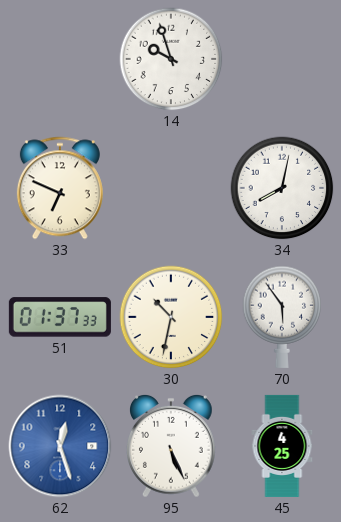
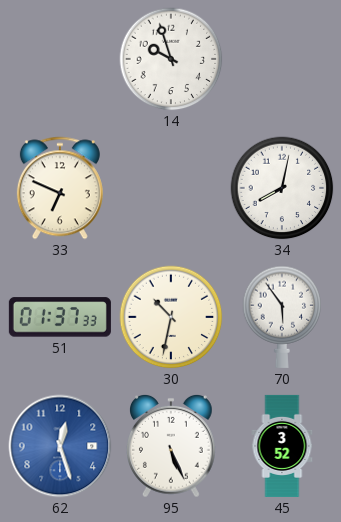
45: 4:25 -> 3:52
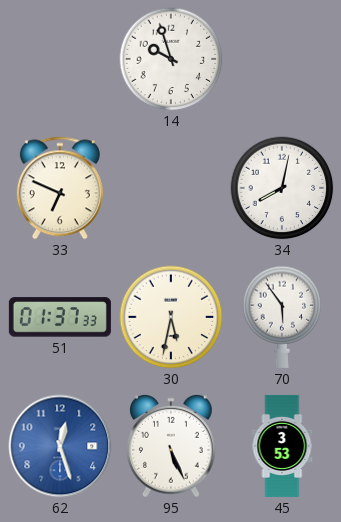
30: 10:32 -> 5:32
45: 3:52 -> 3:53
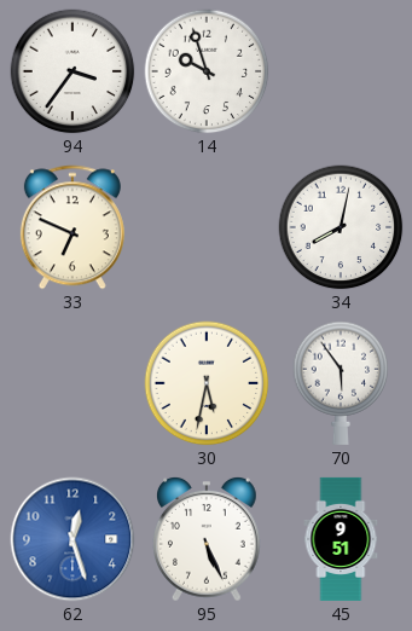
94: none -> 3:36
51: 01:37 -> none
45: 3:53 -> 9:51
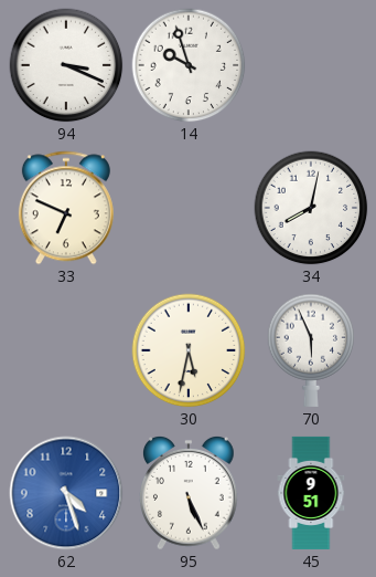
94: 3:36 -> 3:19
70: 5:54 -> 5:56
62: 12:27 -> 4:27
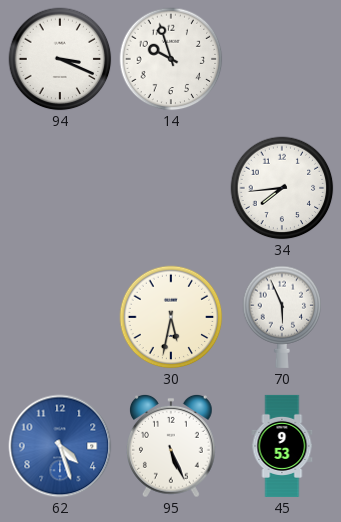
33: 6:49 -> none
34: 8:02 -> 7:44
45: 9:51 -> 9:53
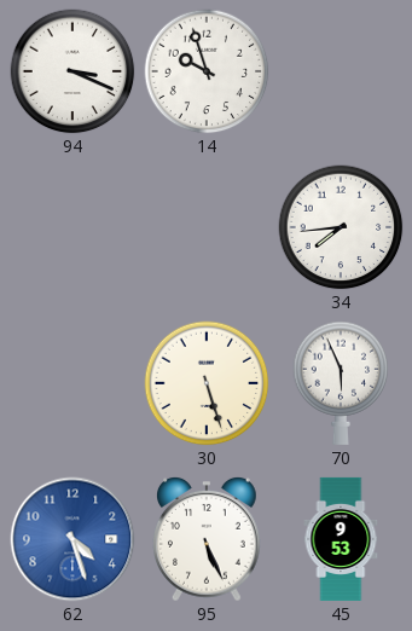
30: 5:32 -> 5:27
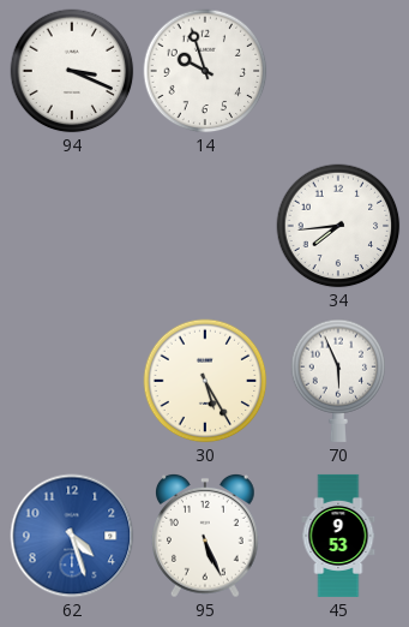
30: 5:27 -> 5:25
